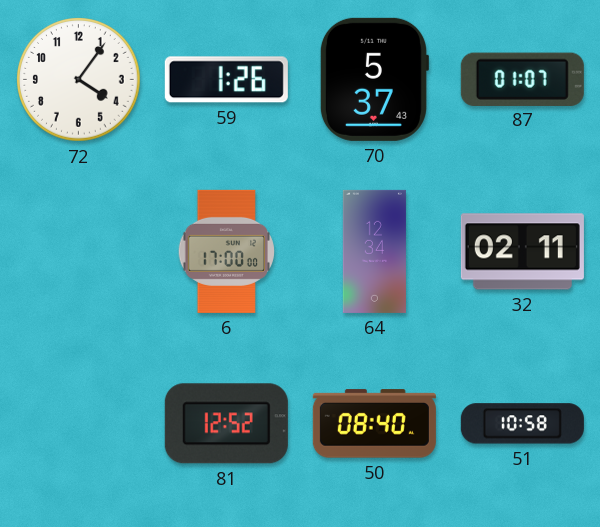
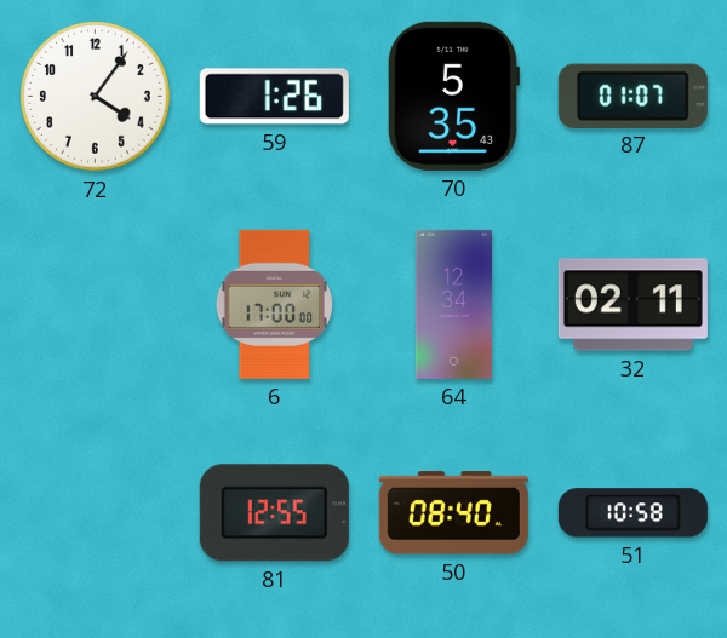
70: 5:37 -> 5:35
81: 12:52 -> 12:55
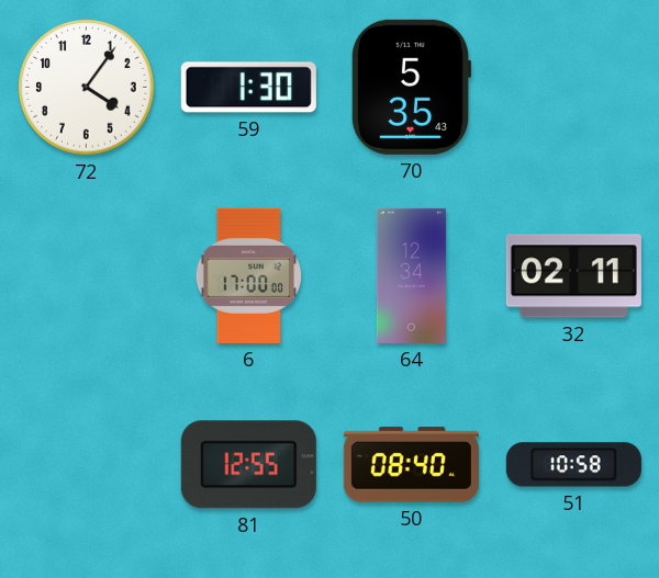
59: 1:26 -> 1:30
87: 01:07 -> none
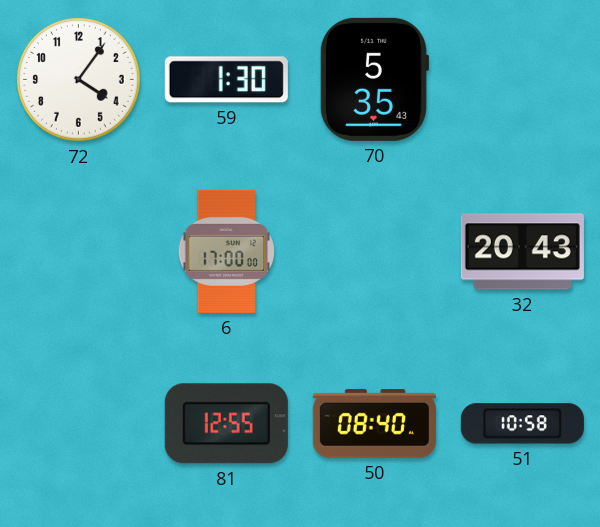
64: 12:34 -> none
32: 02:11 -> 20:43
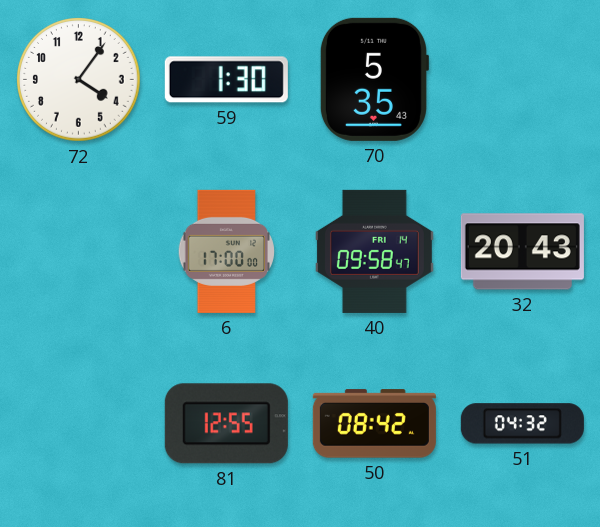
40: none -> 09:58
50: 08:40 -> 08:42
51: 10:58 -> 04:32
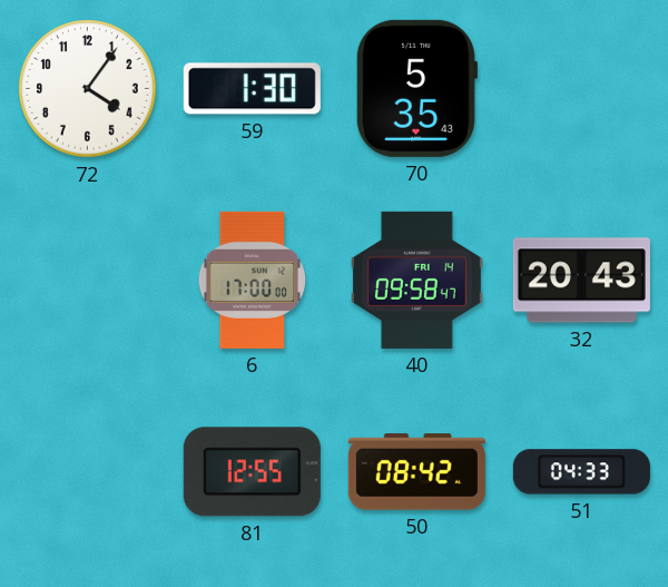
51: 04:32 -> 04:33
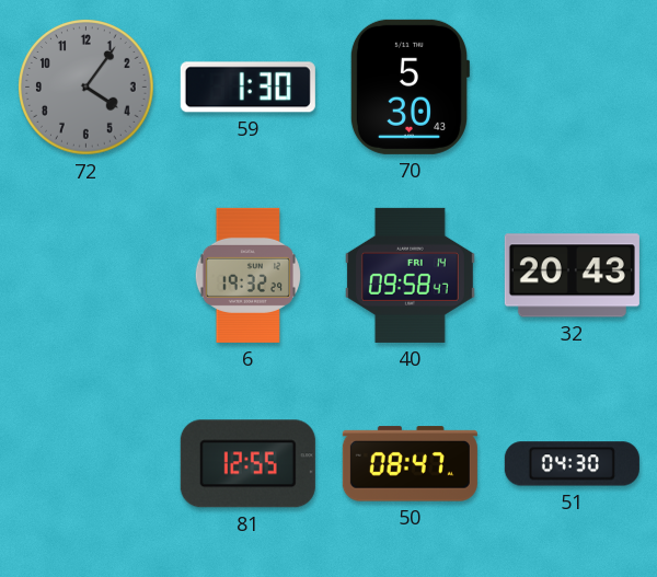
72 dial: white -> grey
70: 5:35 -> 5:30
6: 17:00 -> 19:32
50: 08:42 -> 08:47
51: 04:33 -> 04:30
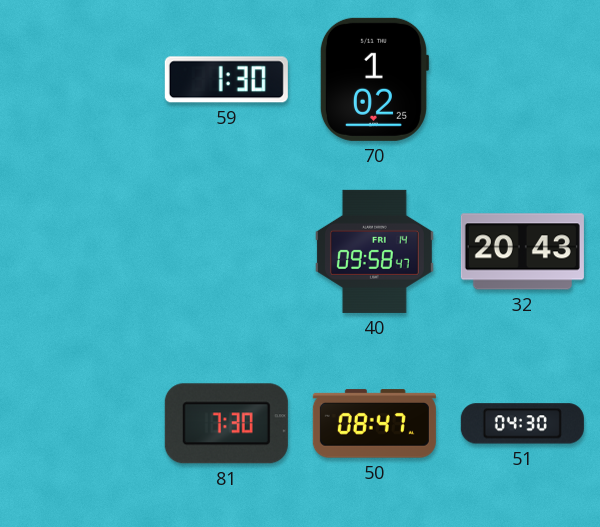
72: 4:06 -> none
70: 5:30 -> 1:02
6: 19:32 -> none
81: 12:55 -> 7:30
